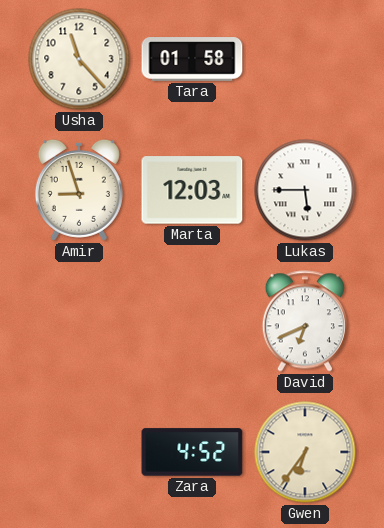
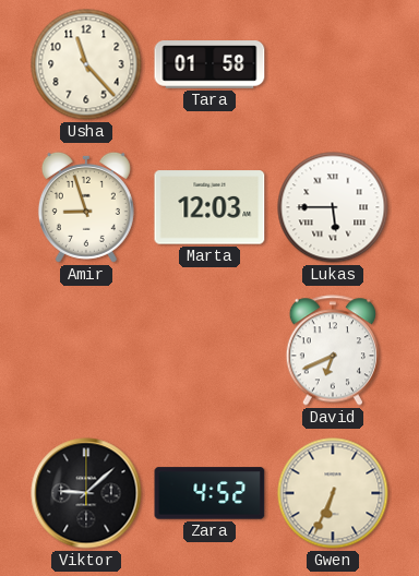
Viktor: none -> 9:08
Gwen: 6:36 -> 6:34
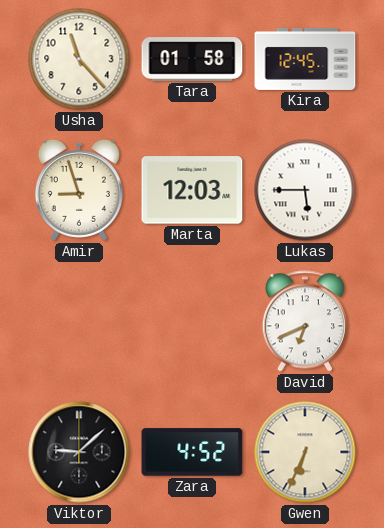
Kira: none -> 12:45
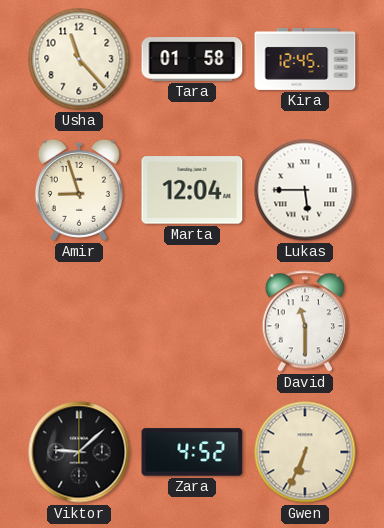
Marta: 12:03 -> 12:04
David: 6:41 -> 11:30
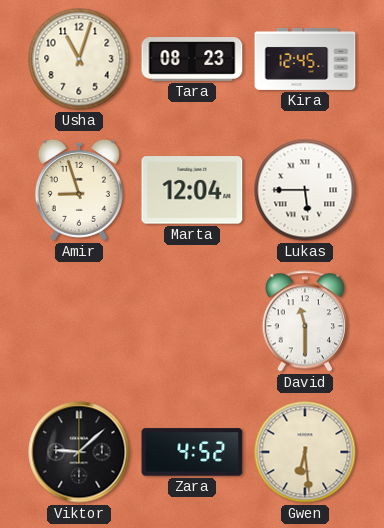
Usha: 11:23 -> 11:03
Tara: 01:58 -> 08:23
Gwen: 6:34 -> 6:29
